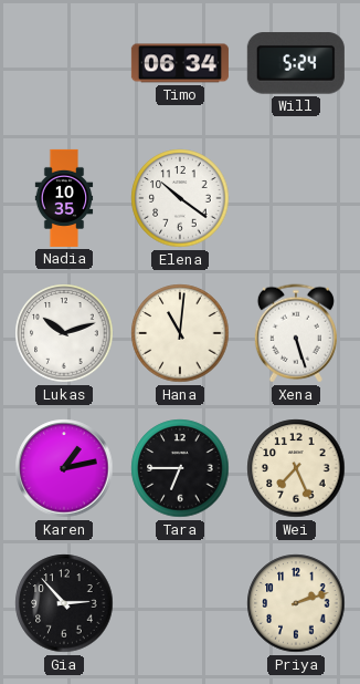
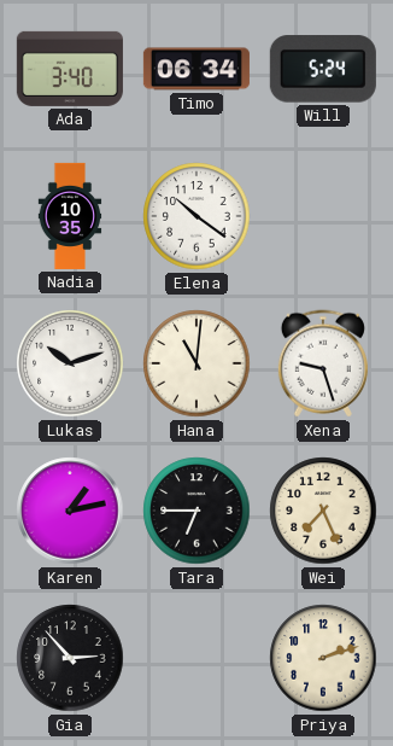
Ada: none -> 3:40
Xena: 5:27 -> 9:27
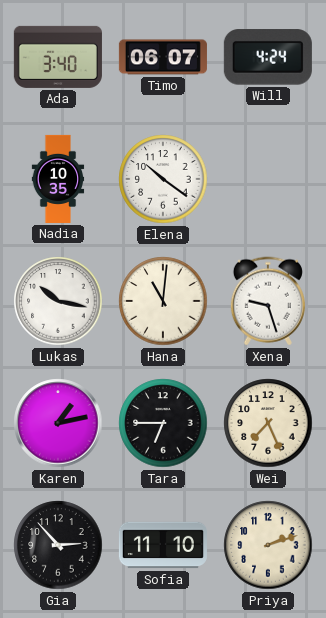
Timo: 06:34 -> 06:07
Will: 5:24 -> 4:24
Lukas: 10:12 -> 10:17
Sofia: none -> 11:10
